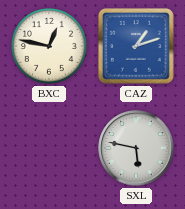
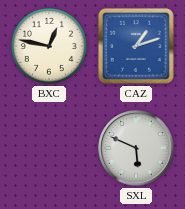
SXL: 5:47 -> 5:49
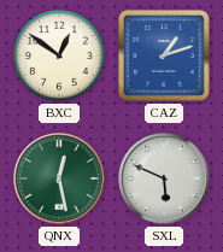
BXC: 12:47 -> 12:51
QNX: none -> 12:28
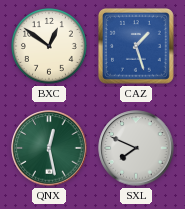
CAZ: 1:12 -> 1:27
SXL: 5:49 -> 7:49
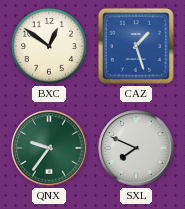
QNX: 12:28 -> 9:36
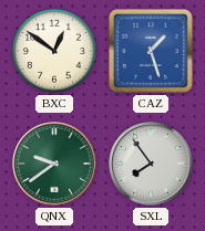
QNX: 9:36 -> 9:39
SXL: 7:49 -> 7:54
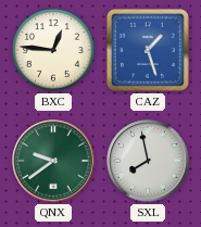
BXC: 12:51 -> 12:46
SXL: 7:54 -> 7:58
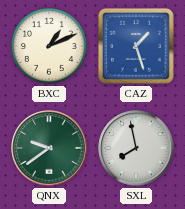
BXC: 12:46 -> 1:11
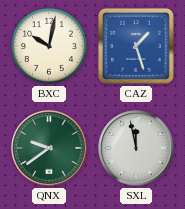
BXC: 1:11 -> 10:02
SXL: 7:58 -> 11:58
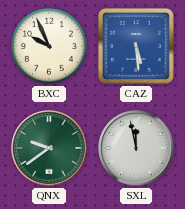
BXC: 10:02 -> 9:56
CAZ: 1:27 -> 5:29
